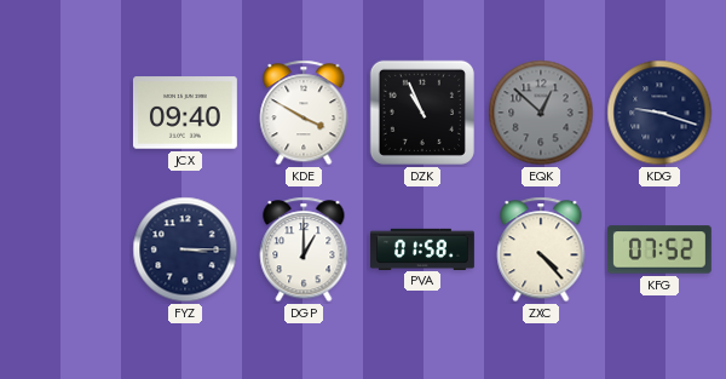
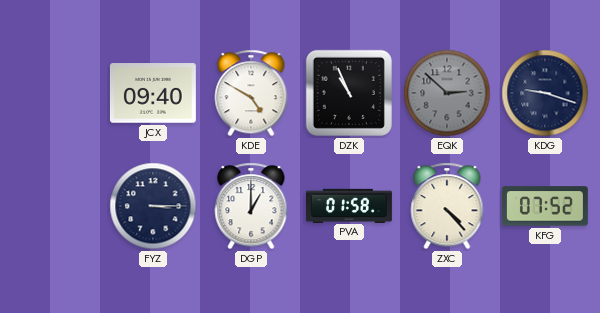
KDE: 3:50 -> 4:50
EQK: 12:52 -> 2:52
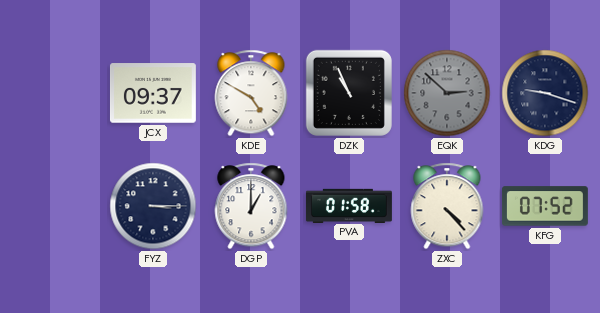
JCX: 09:40 -> 09:37
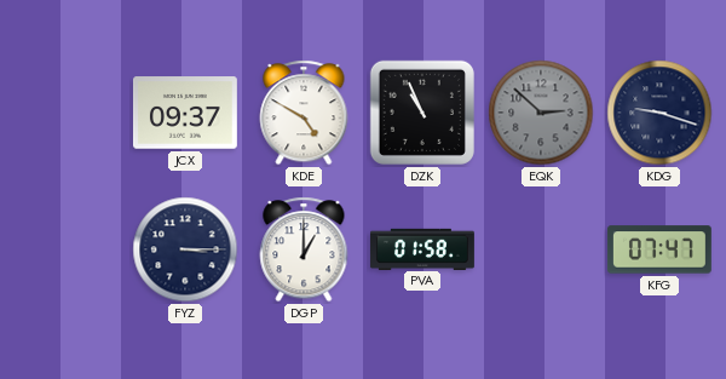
ZXC: 4:23 -> none
KFG: 07:52 -> 07:47
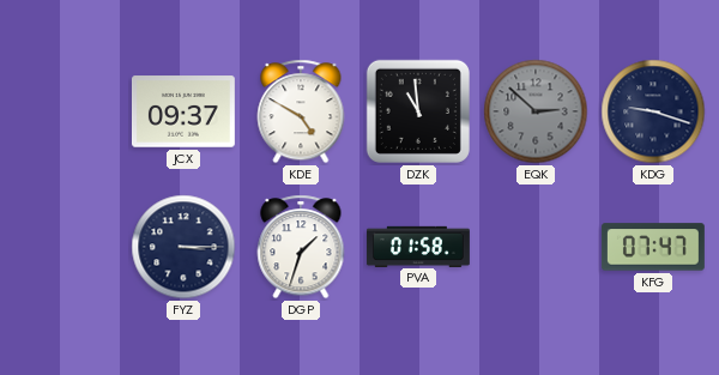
DZK: 10:56 -> 10:59
DGP: 1:00 -> 1:33
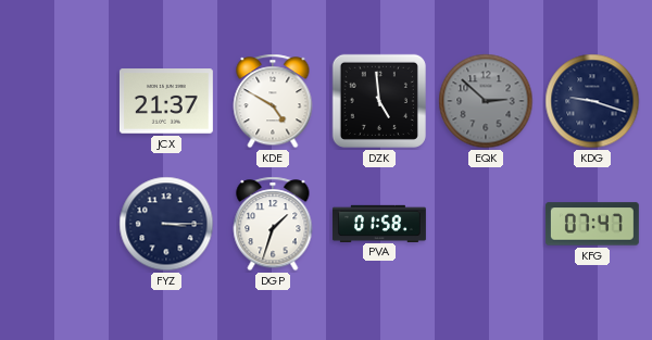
JCX: 09:37 -> 21:37
DZK: 10:59 -> 4:59
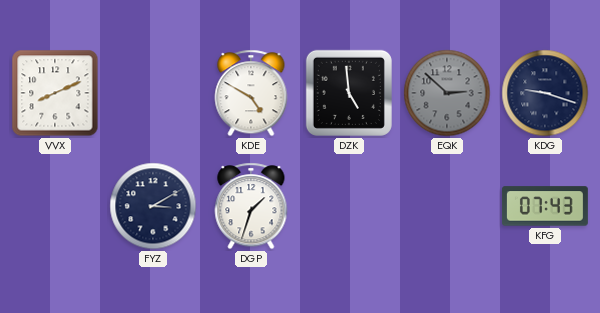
VVX: none -> 8:11
JCX: 21:37 -> none
FYZ: 3:15 -> 3:10
PVA: 01:58 -> none
KFG: 07:47 -> 07:43
